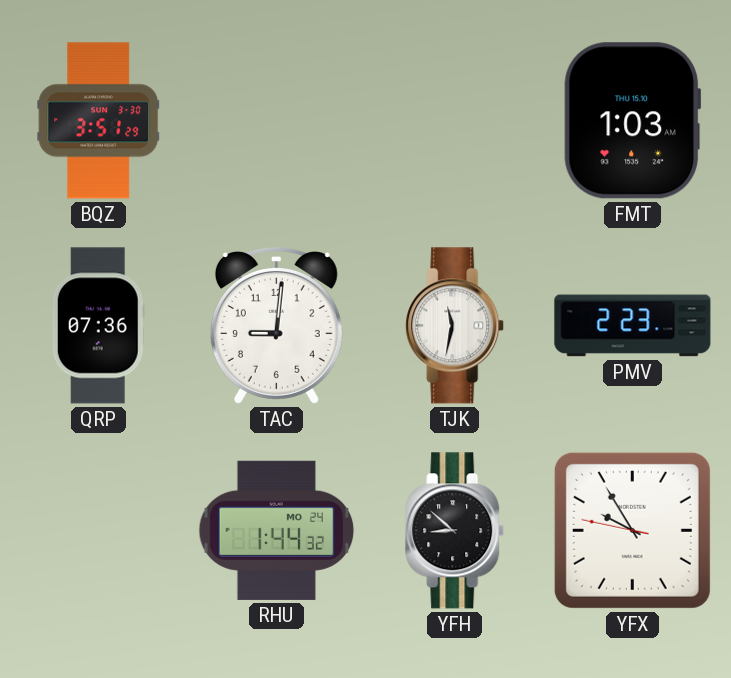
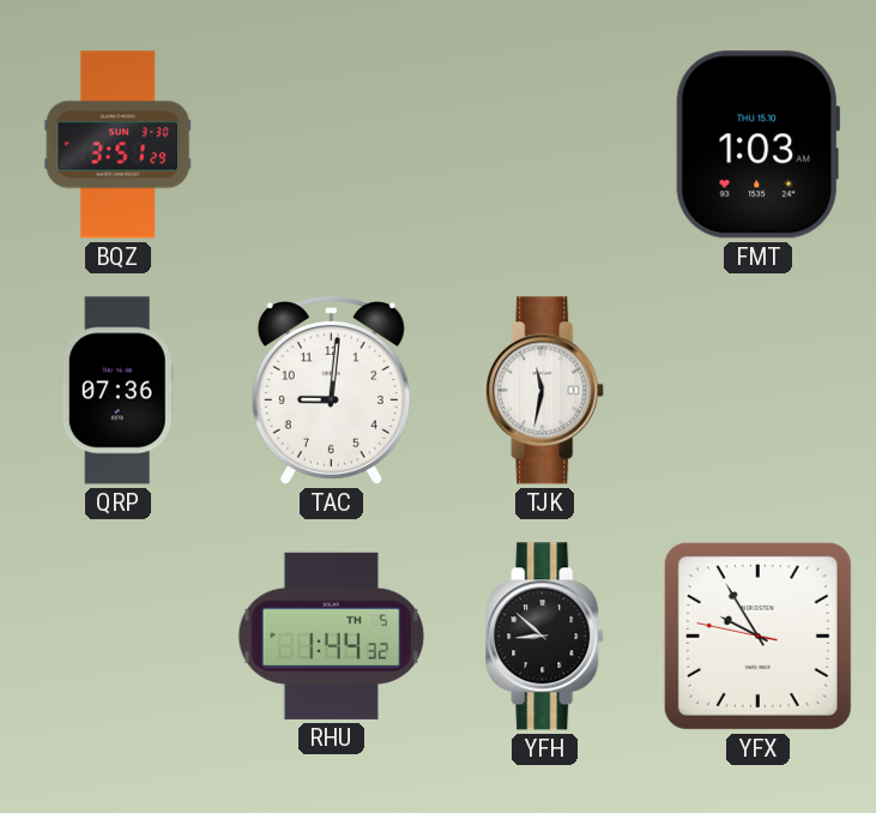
PMV: 2:23 -> none
RHU date: MO 24 -> TH 5
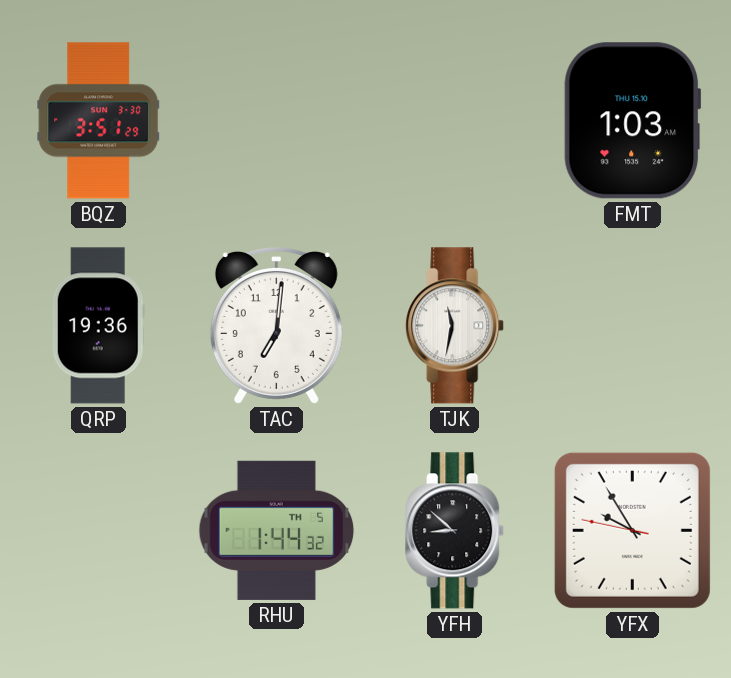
QRP: 07:36 -> 19:36
TAC: 9:01 -> 7:01
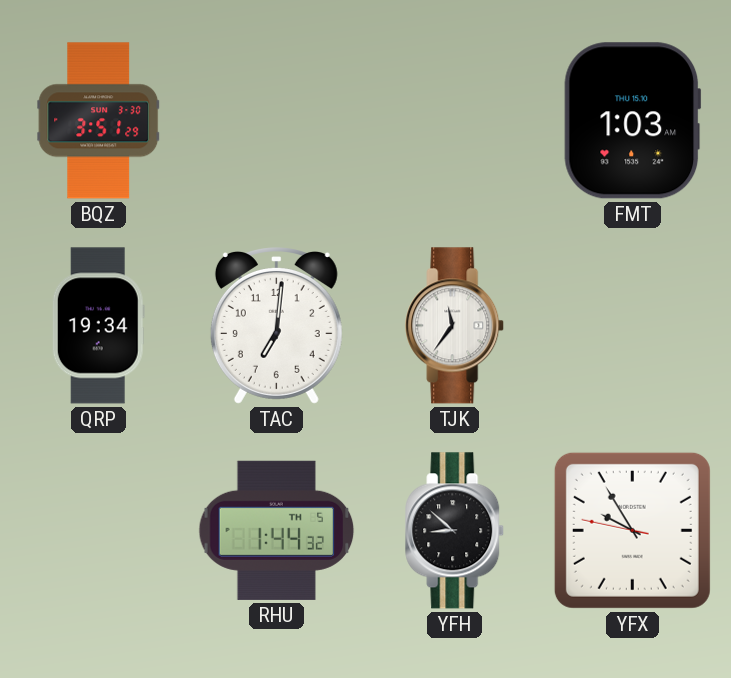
QRP: 19:36 -> 19:34
TJK: 11:32 -> 11:36
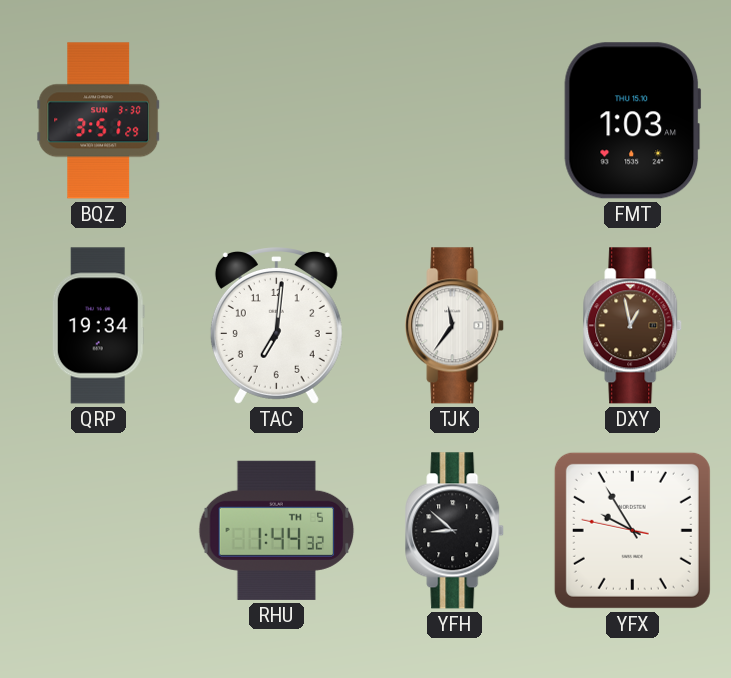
DXY: none -> 12:58
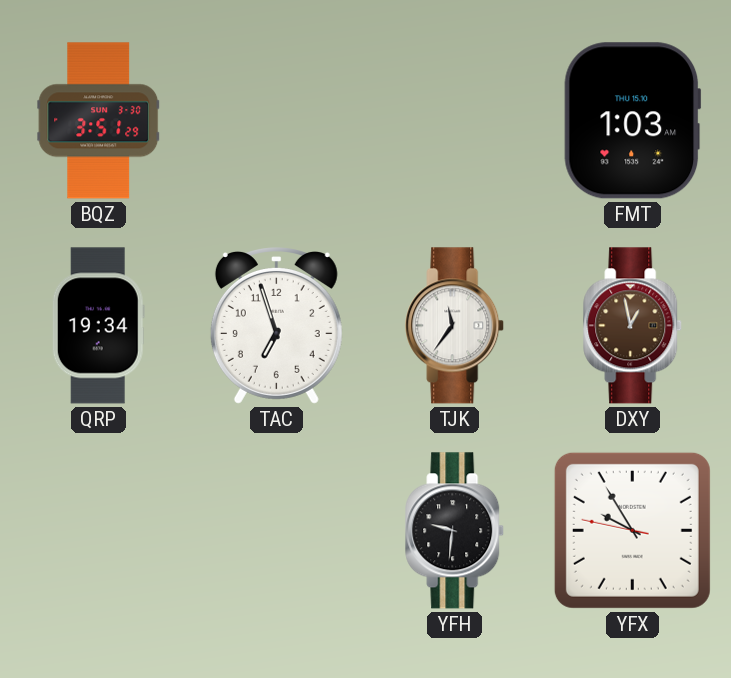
TAC: 7:01 -> 6:57
RHU: 1:44 -> none
YFH: 8:52 -> 9:31
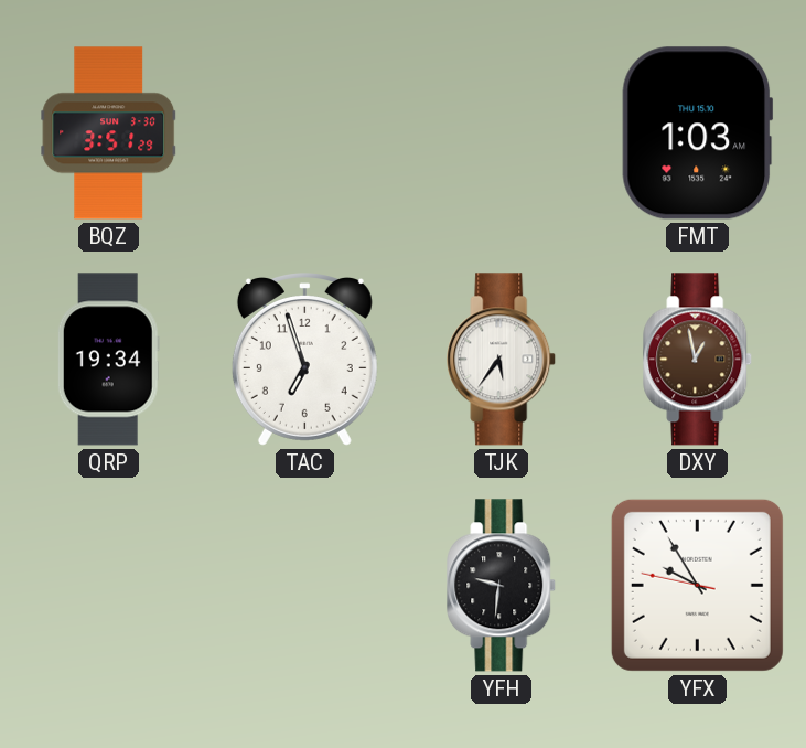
TJK: 11:36 -> 5:36
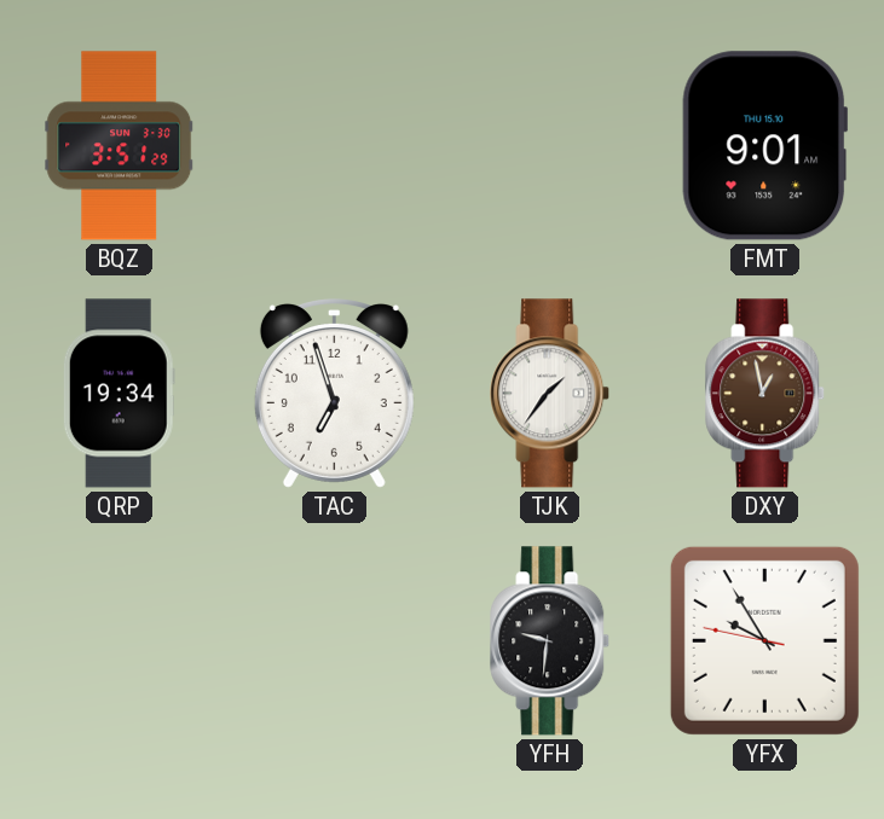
FMT: 1:03 -> 9:01
TJK: 5:36 -> 1:36
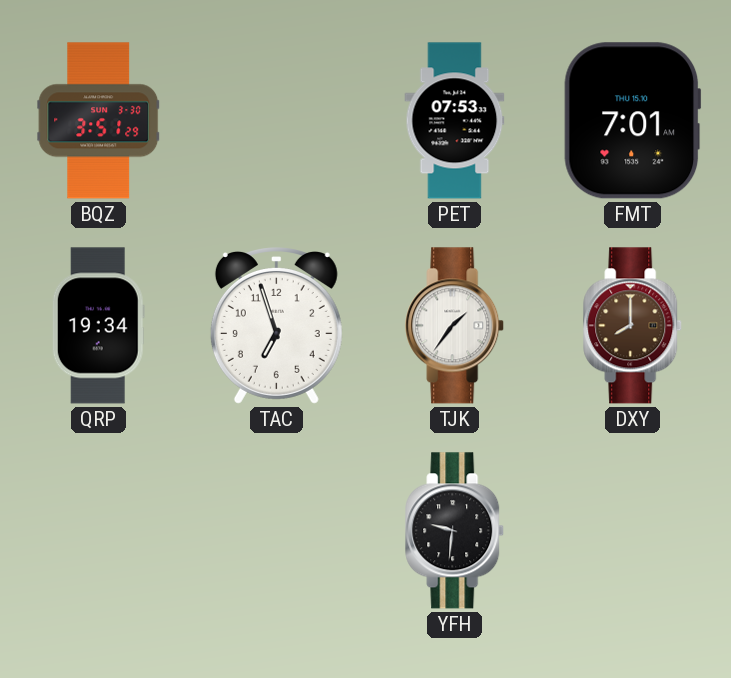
PET: none -> 07:53
FMT: 9:01 -> 7:01
DXY: 12:58 -> 8:00
YFX: 9:54 -> none
